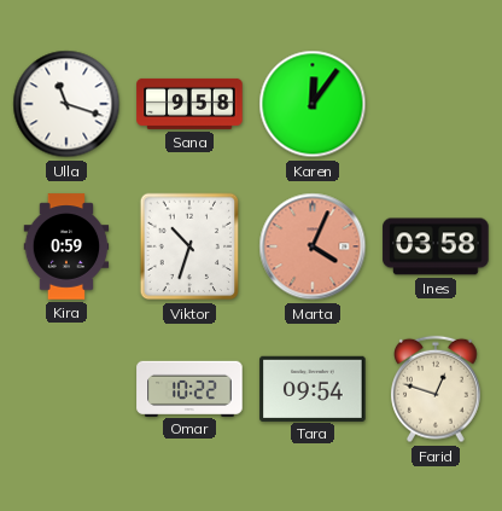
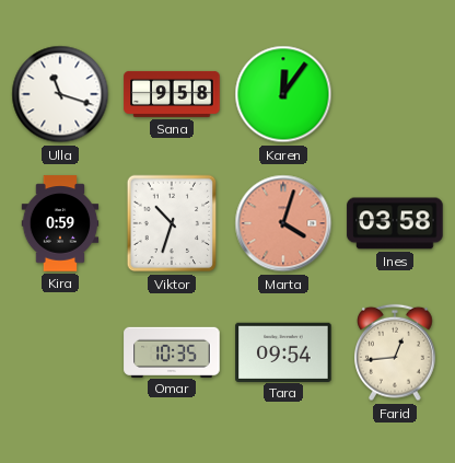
Marta: 4:04 -> 4:03
Omar: 10:22 -> 10:35
Farid: 12:48 -> 12:44
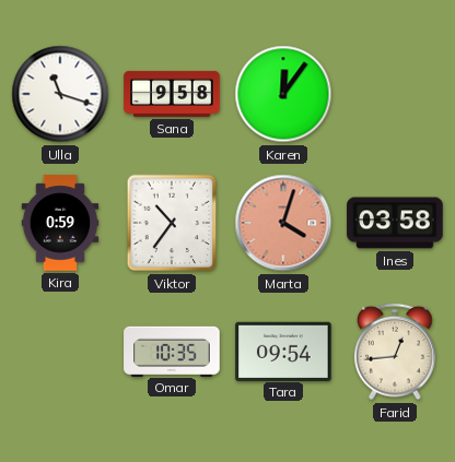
Viktor: 10:33 -> 10:36
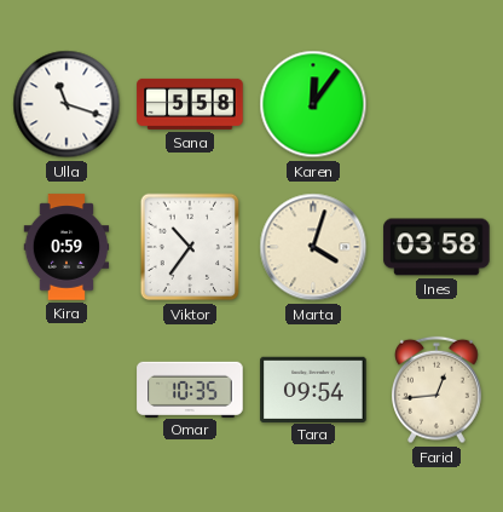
Sana: 9:58 -> 5:58
Marta dial: salmon -> cream
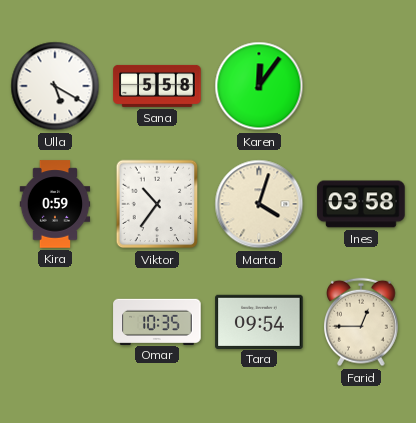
Ulla: 11:18 -> 5:20
Farid: 12:44 -> 12:45
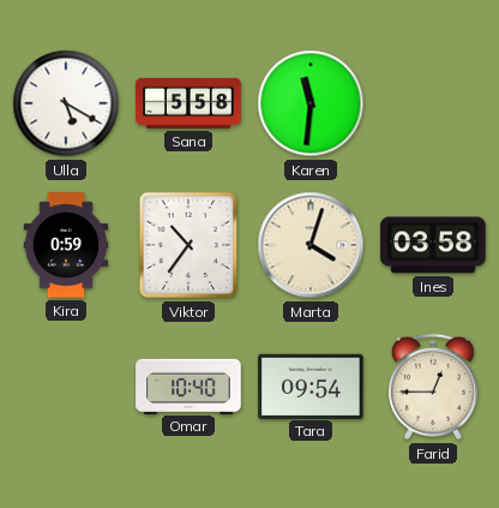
Karen: 12:06 -> 11:31
Omar: 10:35 -> 10:40
